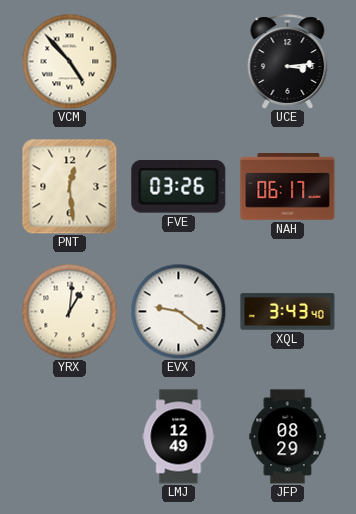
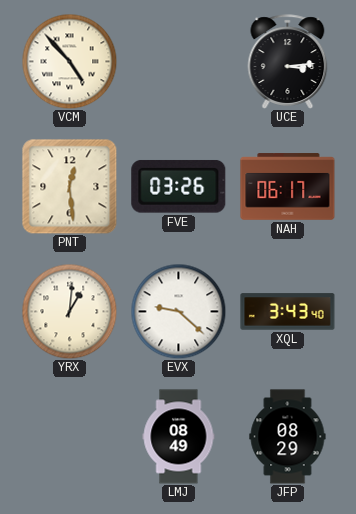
EVX: 9:21 -> 9:22
LMJ: 12:49 -> 08:49
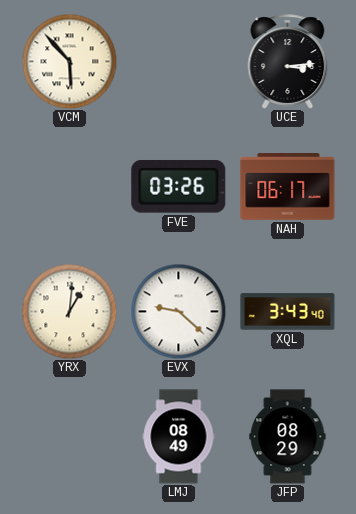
VCM: 4:53 -> 5:53
PNT: 12:29 -> none
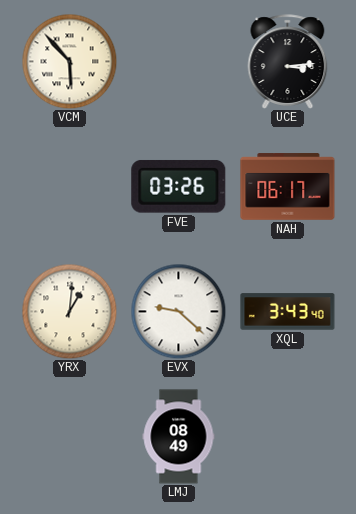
JFP: 08:29 -> none
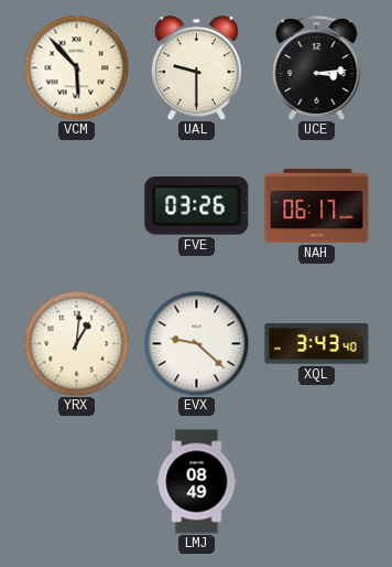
UAL: none -> 9:30
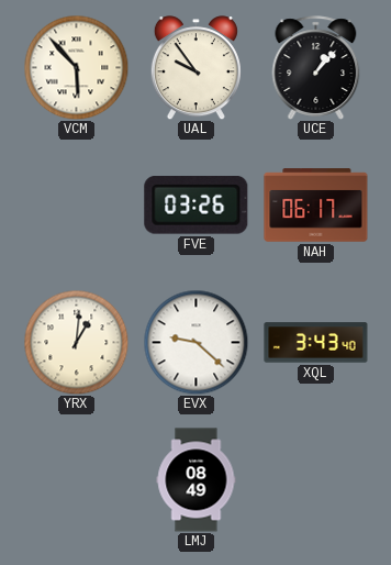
UAL: 9:30 -> 9:54
UCE: 3:14 -> 1:07
